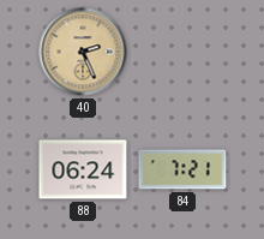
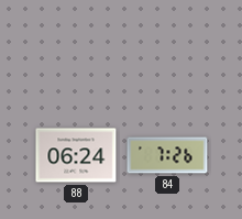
40: 2:26 -> none
84: 7:21 -> 7:26
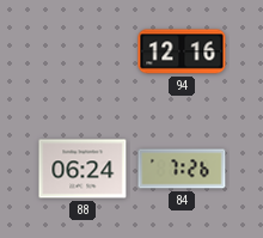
94: none -> 12:16
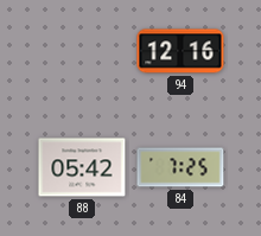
88: 06:24 -> 05:42
84: 7:26 -> 7:25
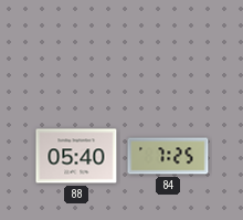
94: 12:16 -> none
88: 05:42 -> 05:40
